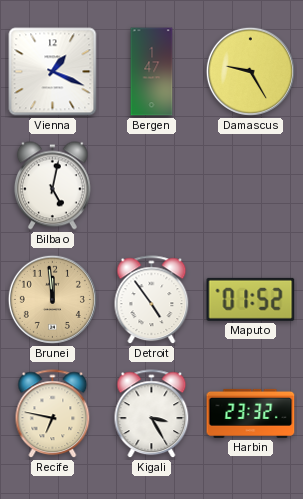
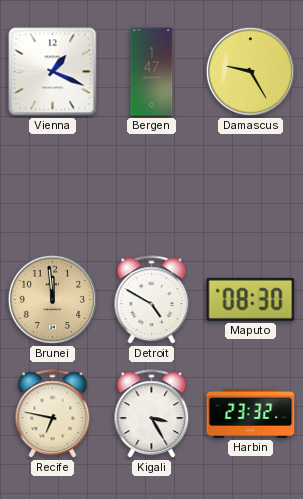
Bilbao: 5:02 -> none
Detroit: 4:54 -> 4:50
Maputo: 01:52 -> 08:30
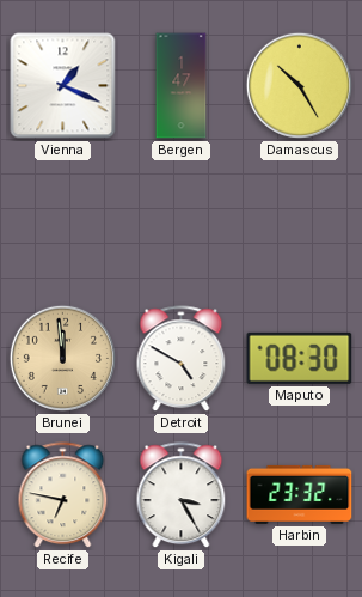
Damascus: 9:25 -> 10:25
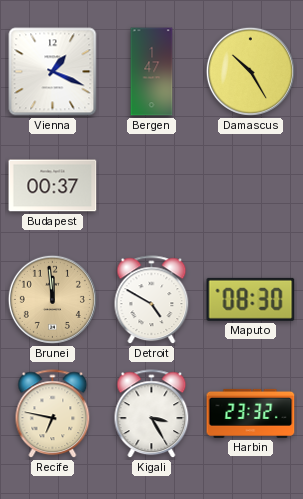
Budapest: none -> 00:37
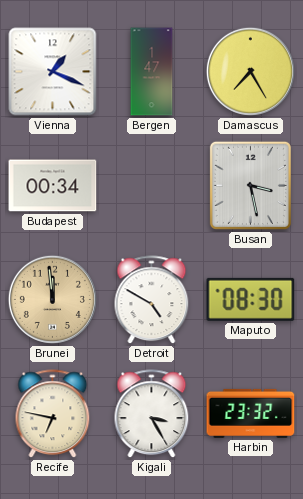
Damascus: 10:25 -> 7:25
Budapest: 00:37 -> 00:34
Busan: none -> 3:28
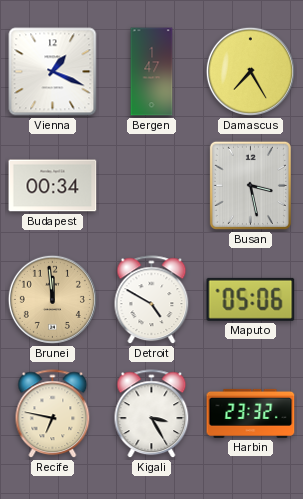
Maputo: 08:30 -> 05:06
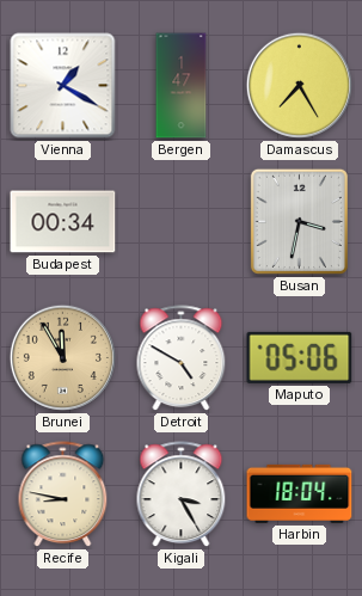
Vienna: 1:19 -> 1:20
Busan: 3:28 -> 3:32
Brunei: 11:59 -> 11:55
Recife: 6:47 -> 8:47
Harbin: 23:32 -> 18:04
